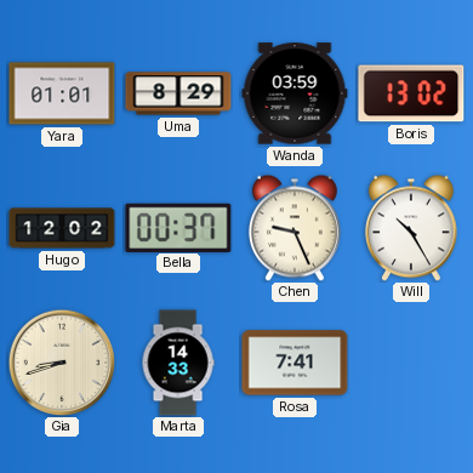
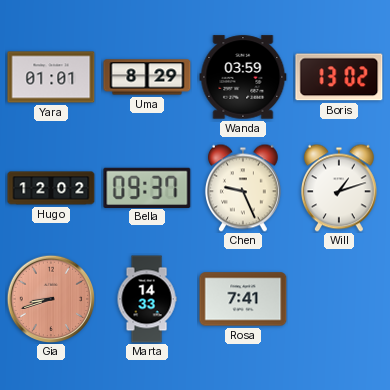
Bella: 00:37 -> 09:37
Will: 10:25 -> 1:12
Gia dial: cream -> salmon
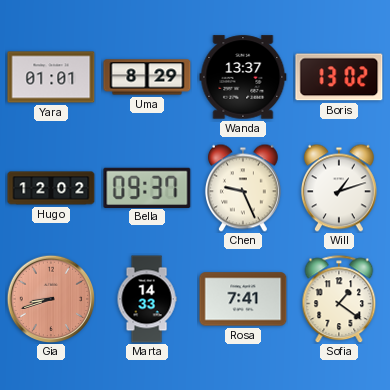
Wanda: 03:59 -> 13:37
Sofia: none -> 1:21
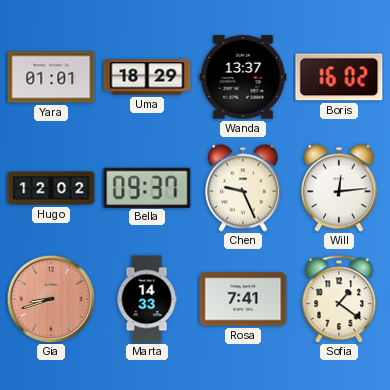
Uma: 8:29 -> 18:29
Boris: 13:02 -> 16:02
Will: 1:12 -> 12:14
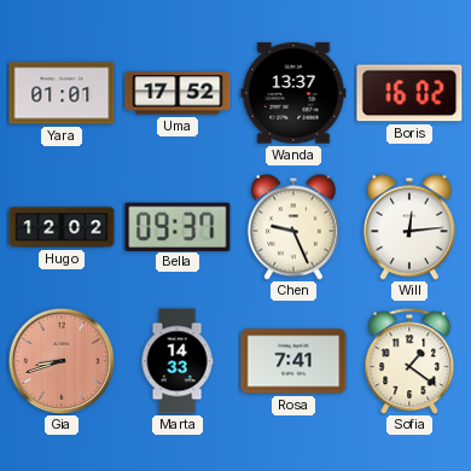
Uma: 18:29 -> 17:52
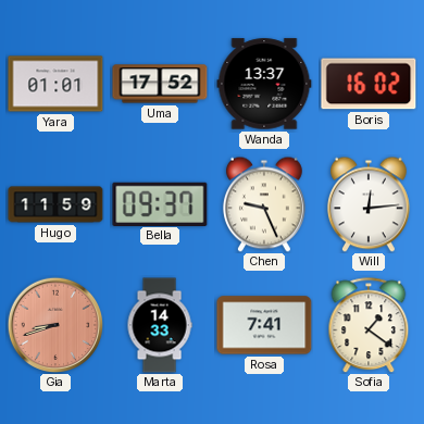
Hugo: 12:02 -> 11:59
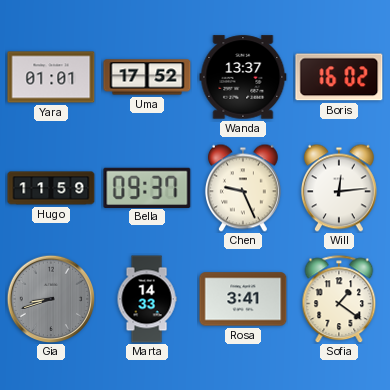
Gia dial: salmon -> grey
Rosa: 7:41 -> 3:41
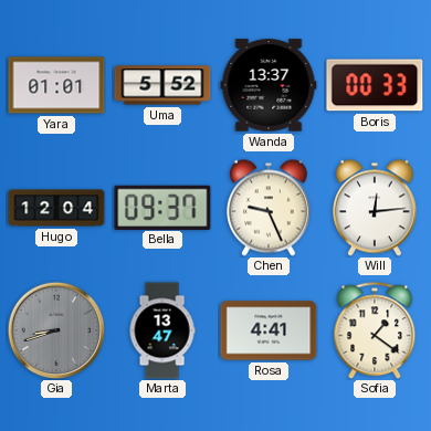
Uma: 17:52 -> 5:52
Boris: 16:02 -> 00:33
Hugo: 11:59 -> 12:04
Marta: 14:33 -> 13:47
Rosa: 3:41 -> 4:41
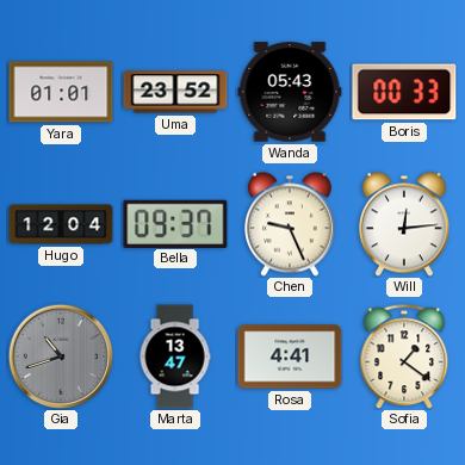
Uma: 5:52 -> 23:52
Wanda: 13:37 -> 05:43
Gia: 8:42 -> 10:42
